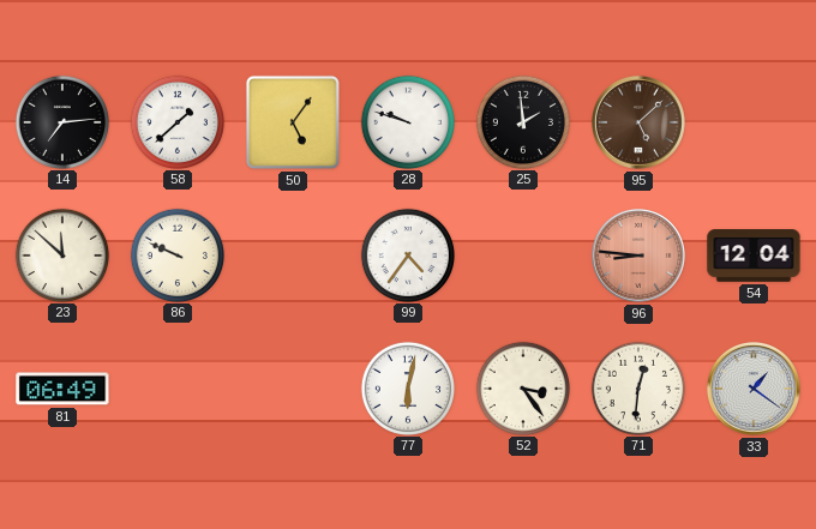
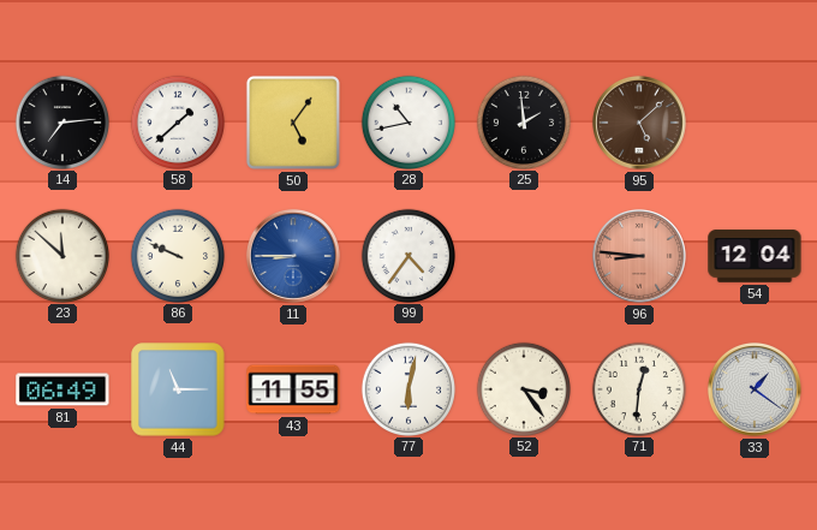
28: 9:48 -> 10:43
11: none -> 8:45
44: none -> 11:15
43: none -> 11:55
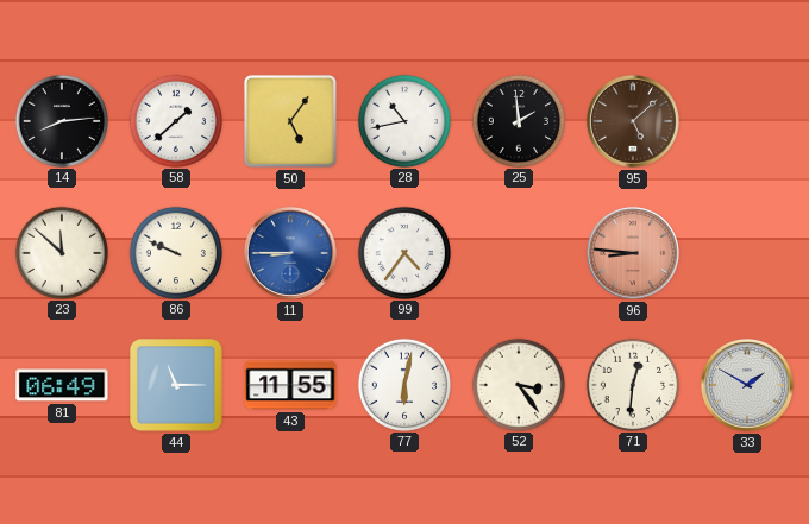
14: 7:14 -> 8:14
54: 12:04 -> none
33: 1:21 -> 1:50
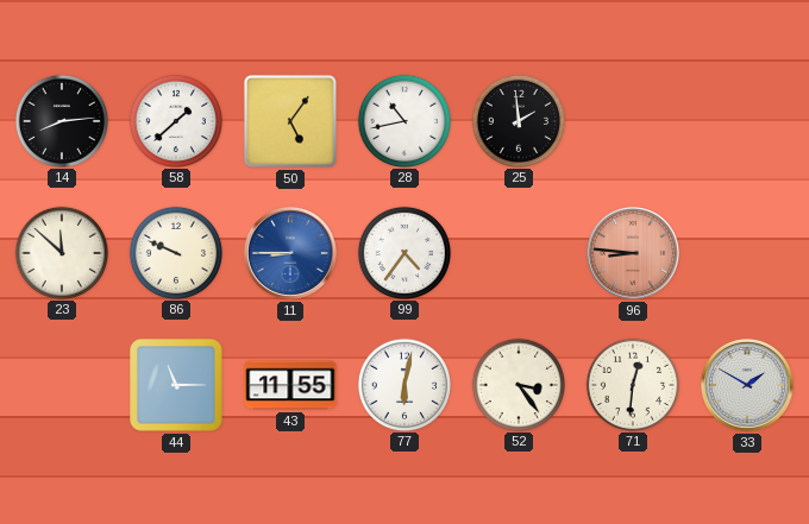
95: 5:08 -> none
81: 06:49 -> none
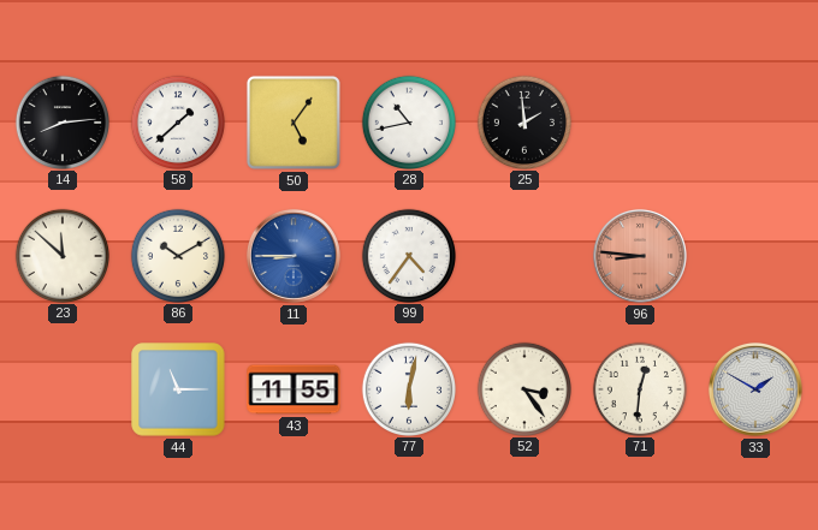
86: 9:49 -> 10:10
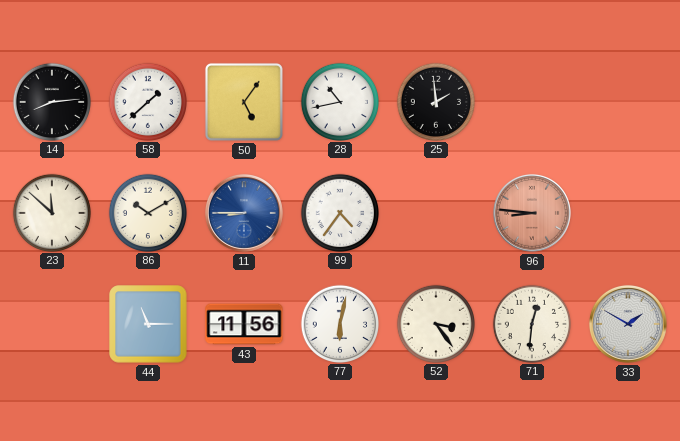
43: 11:55 -> 11:56
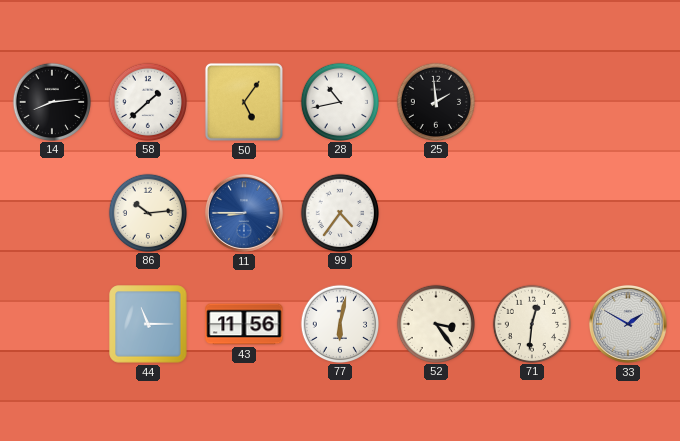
23: 11:52 -> none
86: 10:10 -> 10:14
96: 8:46 -> none
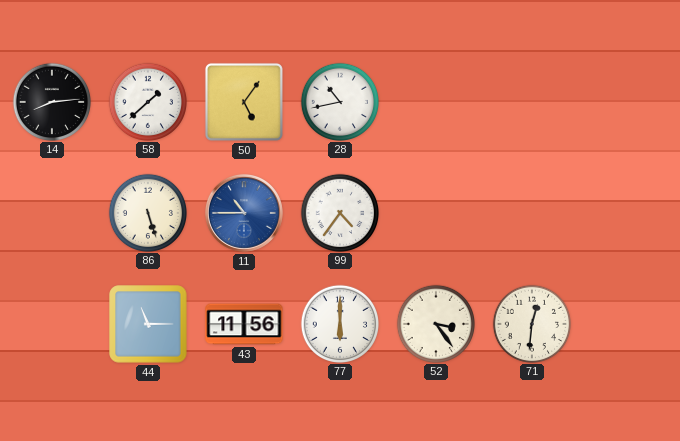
25: 1:59 -> none
86: 10:14 -> 5:27
11: 8:45 -> 10:45
77: 6:02 -> 6:00
33: 1:50 -> none
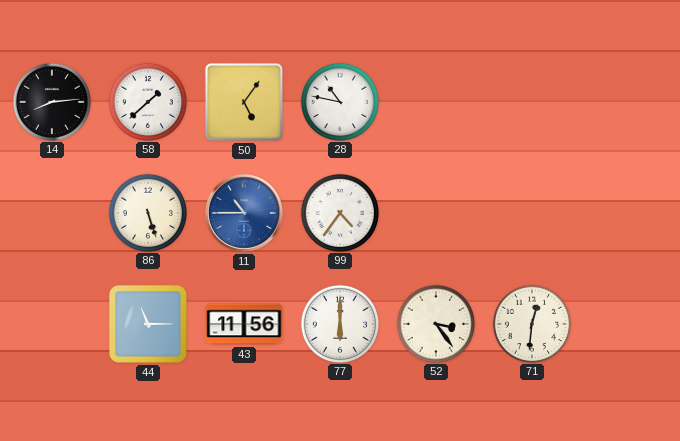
28: 10:43 -> 10:47
